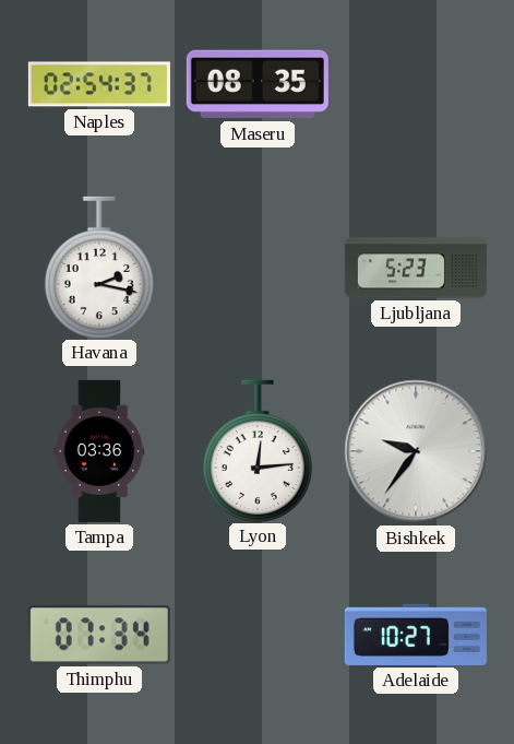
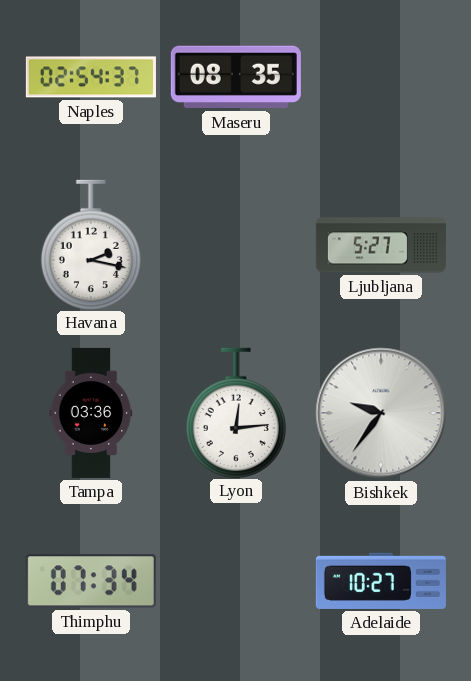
Ljubljana: 5:23 -> 5:27
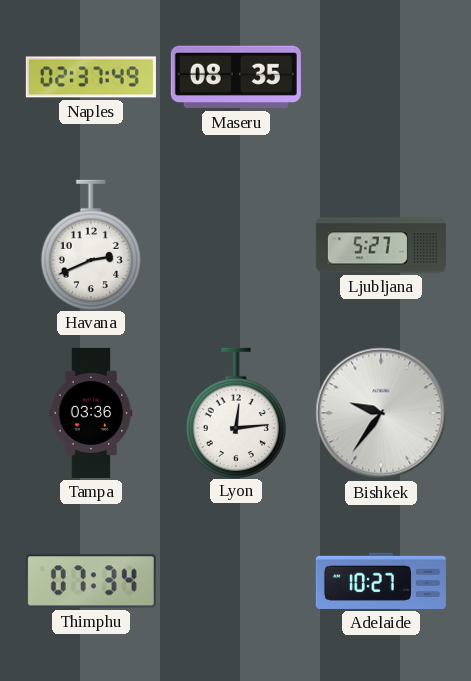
Naples: 02:54 -> 02:37
Havana: 2:17 -> 2:41
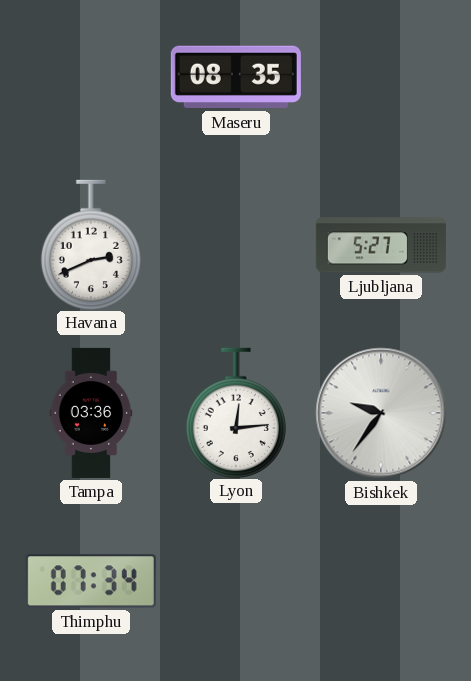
Naples: 02:37 -> none
Adelaide: 10:27 -> none
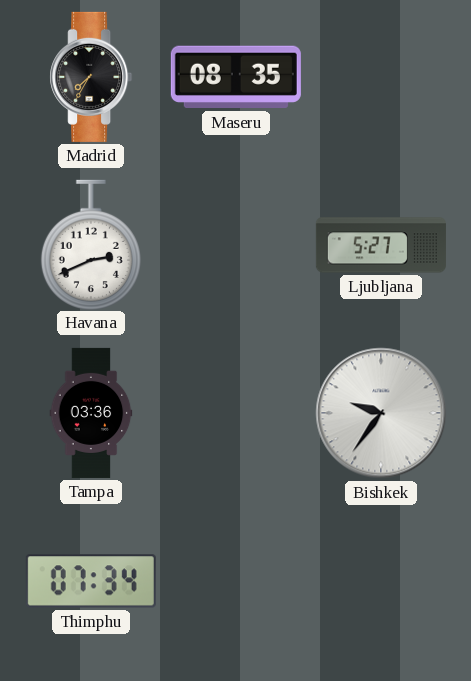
Madrid: none -> 7:35
Lyon: 12:14 -> none
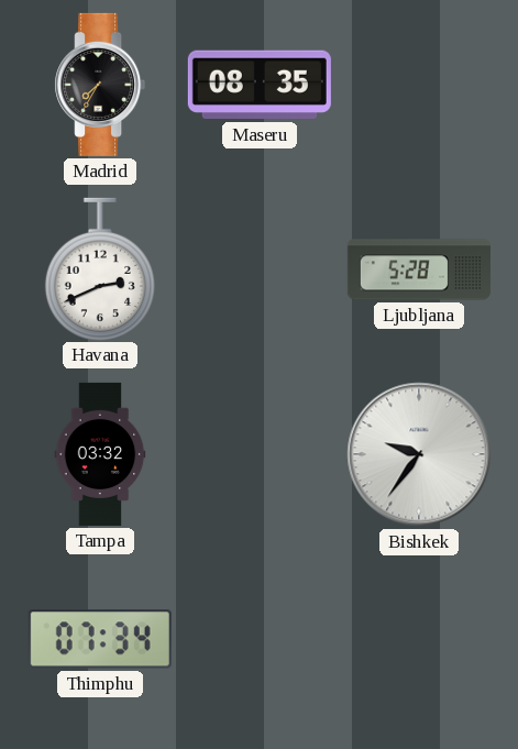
Ljubljana: 5:27 -> 5:28
Tampa: 03:36 -> 03:32
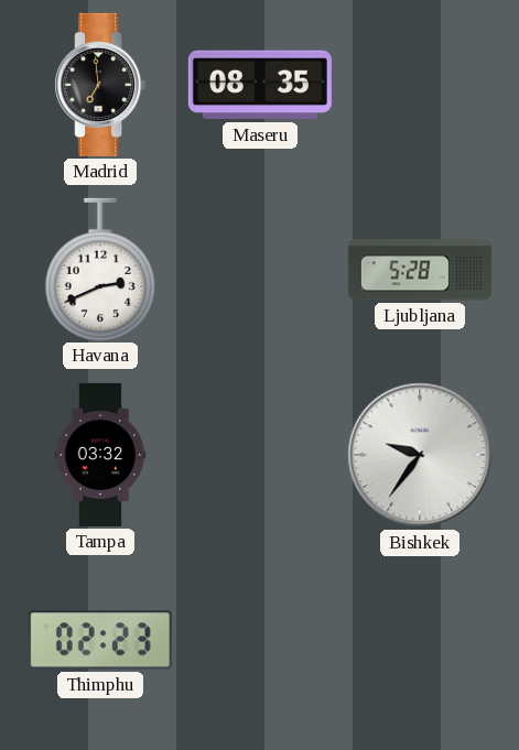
Madrid: 7:35 -> 6:59
Thimphu: 07:34 -> 02:23
